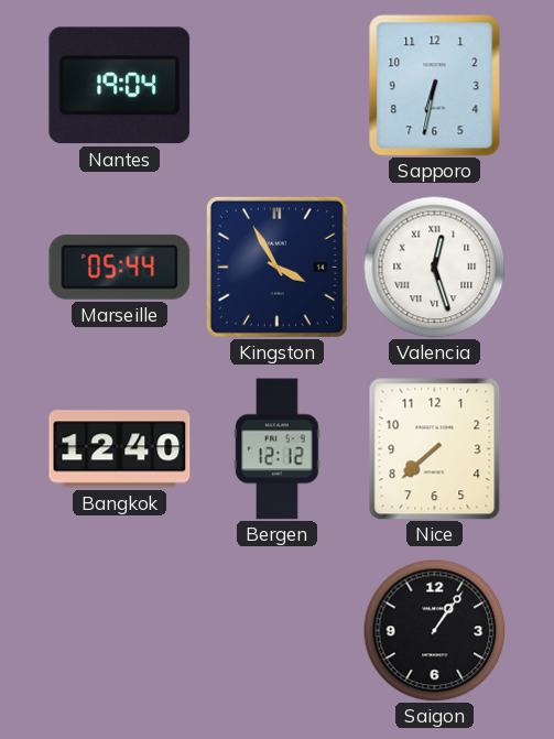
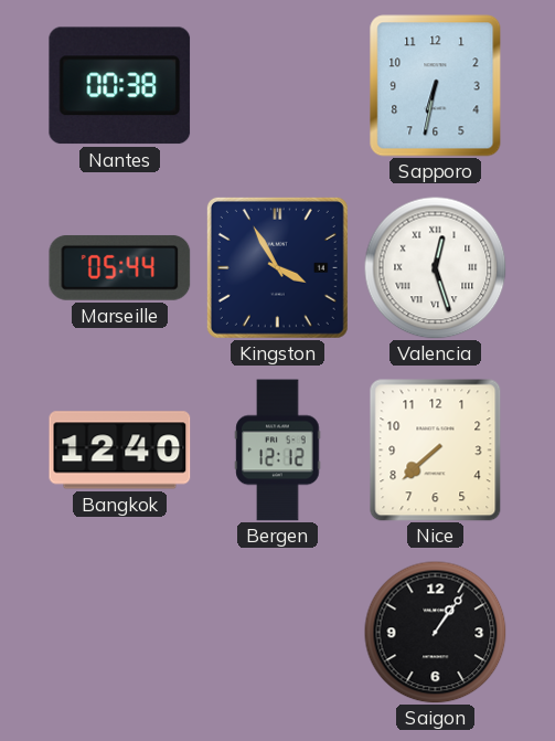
Nantes: 19:04 -> 00:38
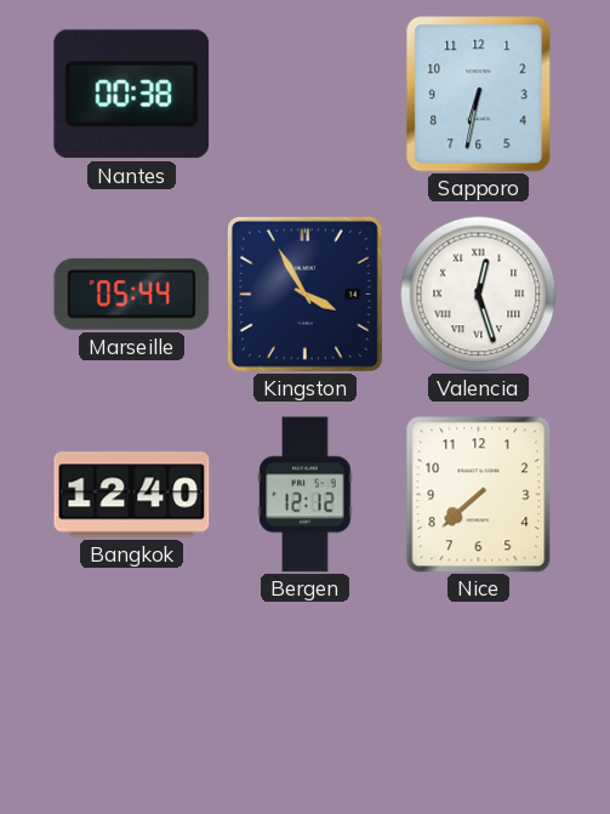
Saigon: 1:06 -> none
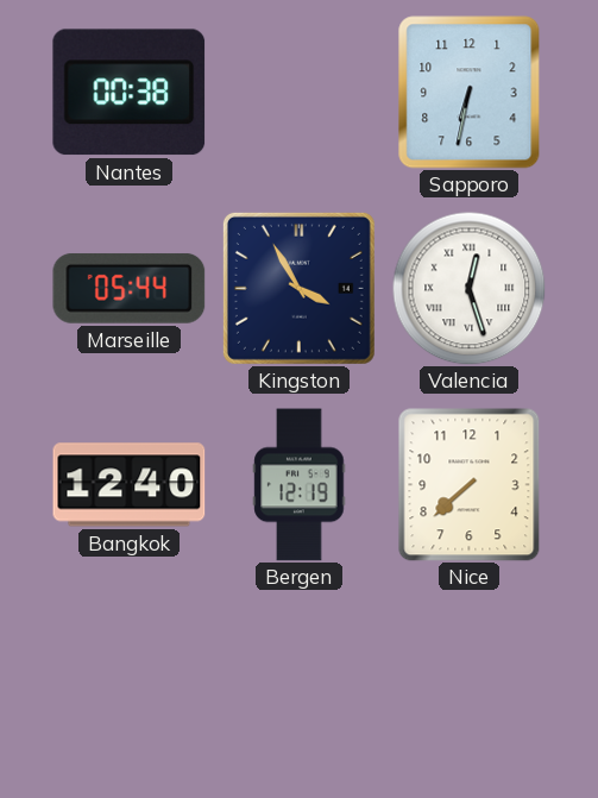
Bergen: 12:12 -> 12:19
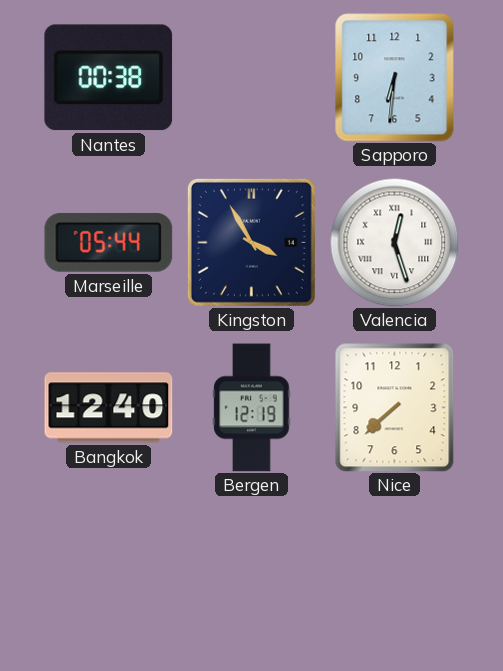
Sapporo: 6:32 -> 6:31
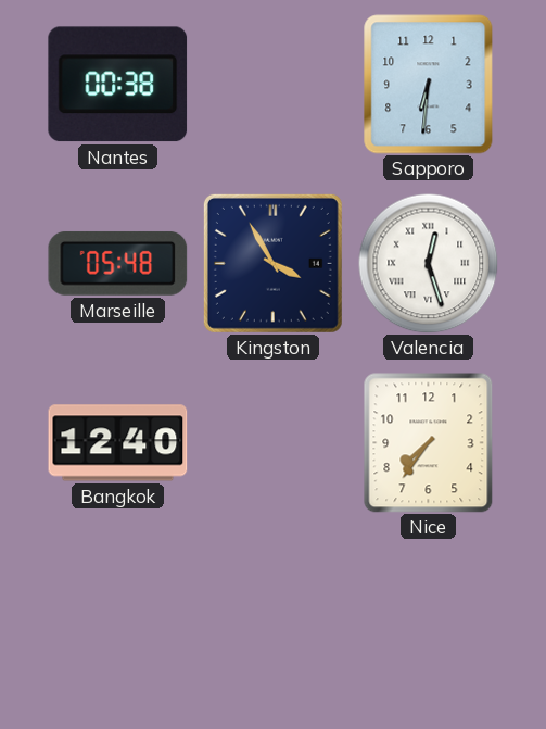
Marseille: 05:44 -> 05:48
Bergen: 12:19 -> none
Nice: 7:38 -> 7:36
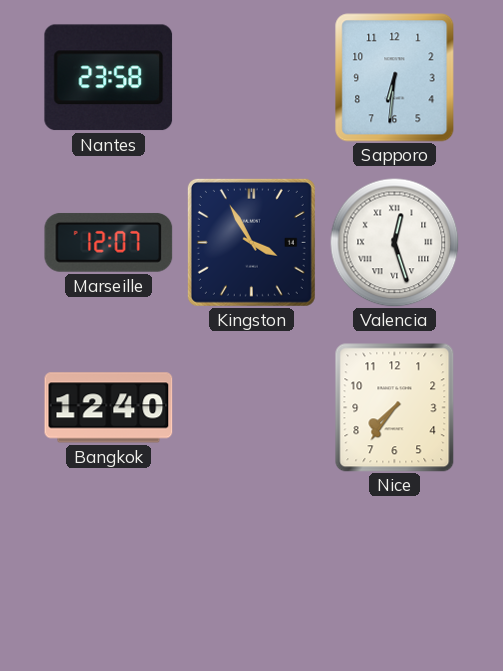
Nantes: 00:38 -> 23:58
Marseille: 05:48 -> 12:07
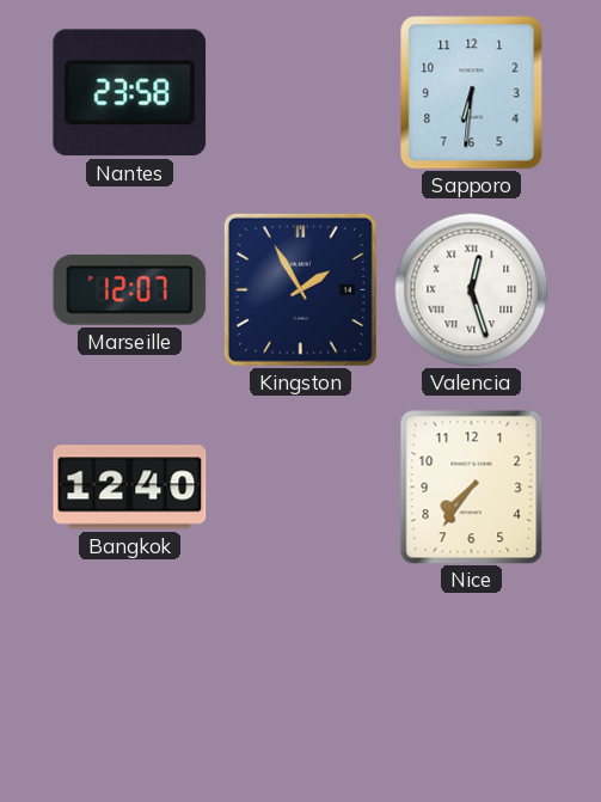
Kingston: 3:55 -> 1:55
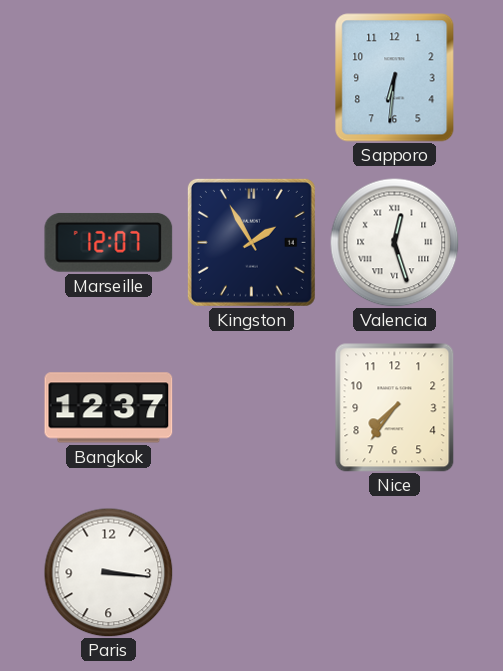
Nantes: 23:58 -> none
Bangkok: 12:40 -> 12:37
Paris: none -> 3:16
